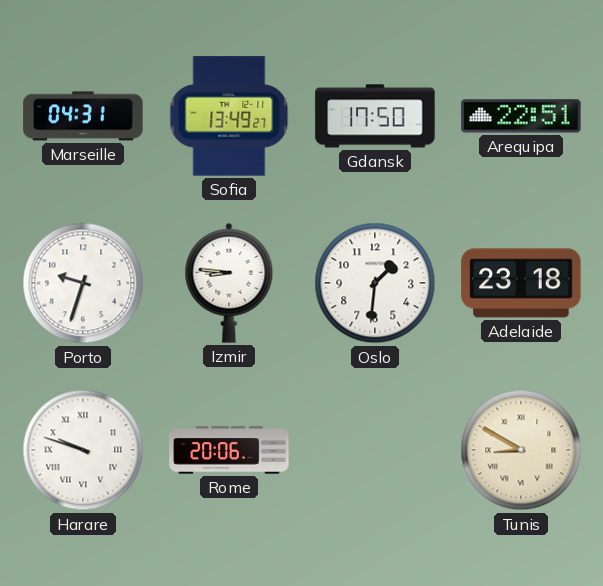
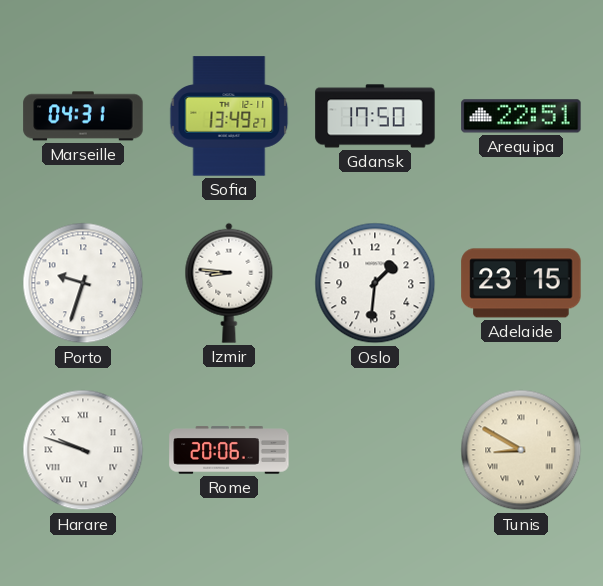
Adelaide: 23:18 -> 23:15
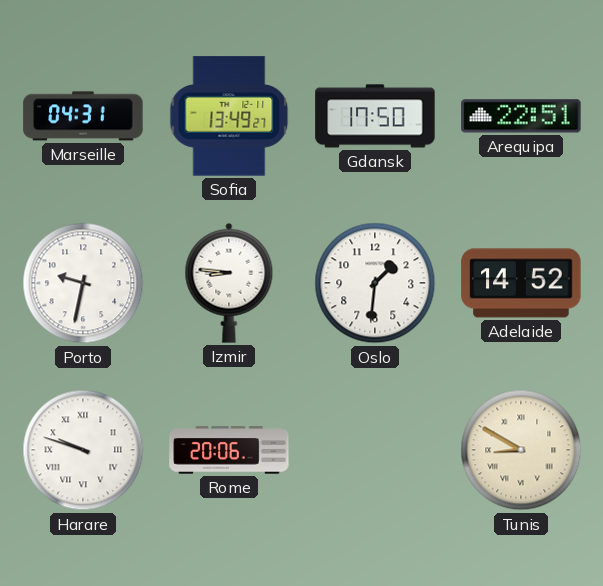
Porto: 9:33 -> 9:32
Adelaide: 23:15 -> 14:52
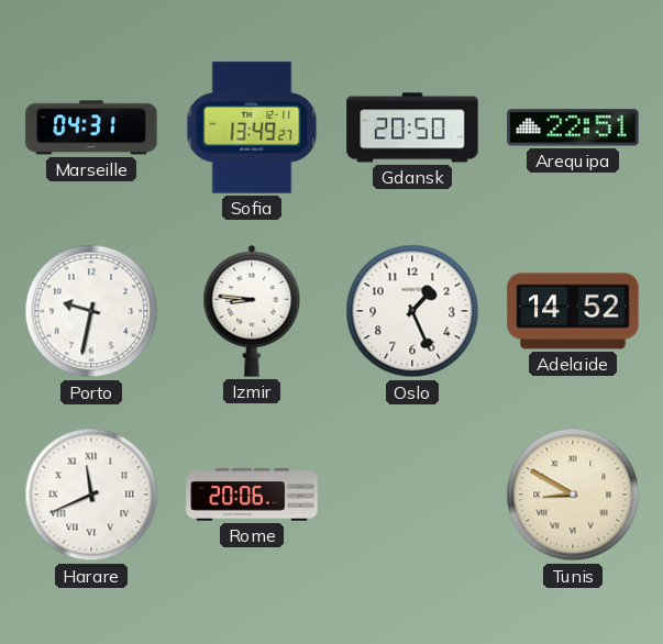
Gdansk: 17:50 -> 20:50
Oslo: 1:31 -> 1:26
Harare: 9:48 -> 11:41
